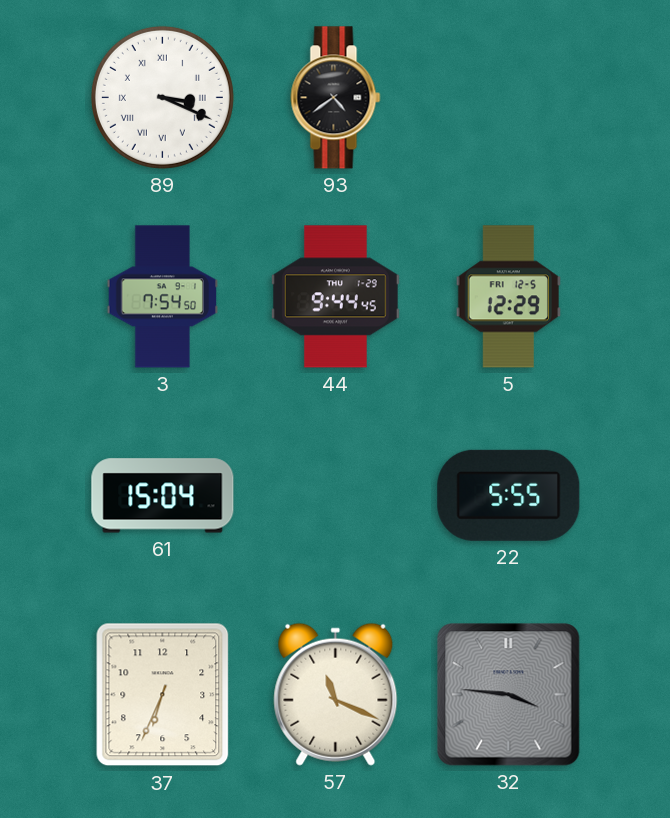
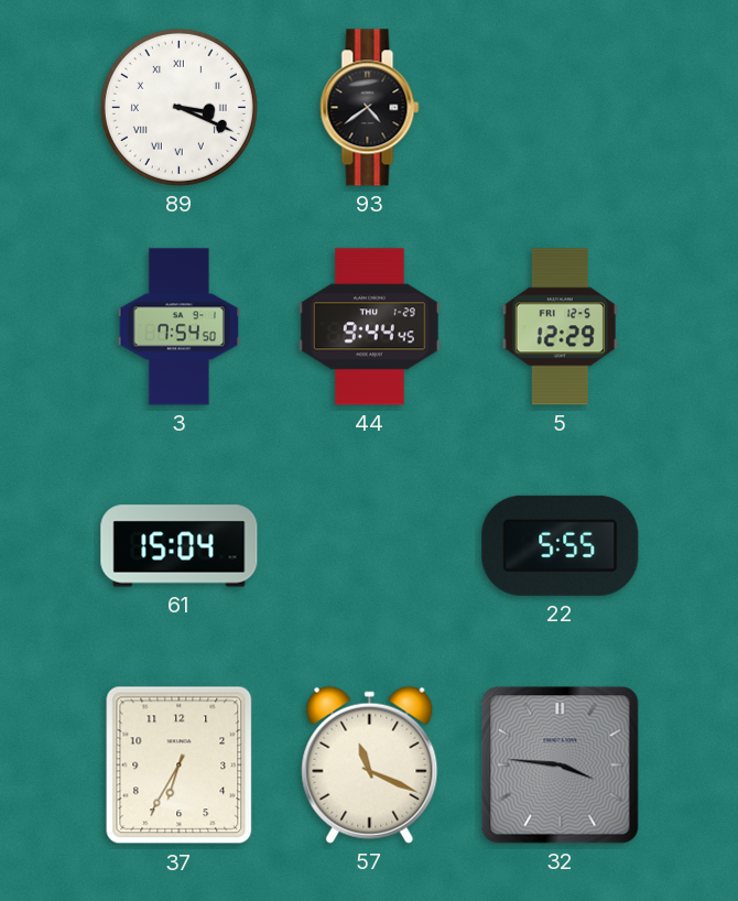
37: 6:34 -> 6:35
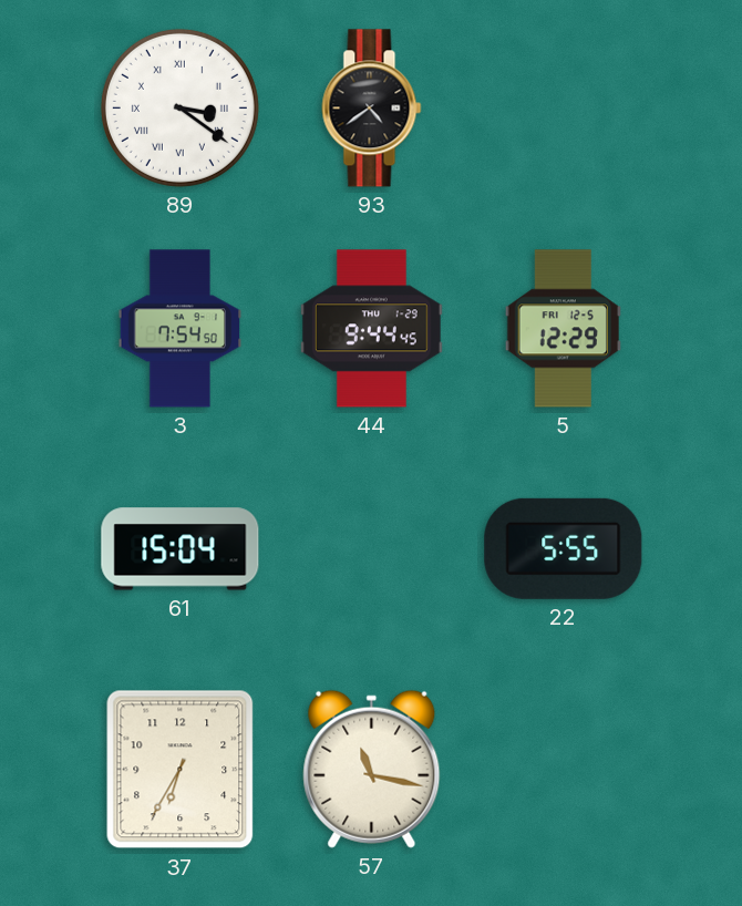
89: 3:19 -> 3:21
57: 11:19 -> 11:17
32: 3:46 -> none
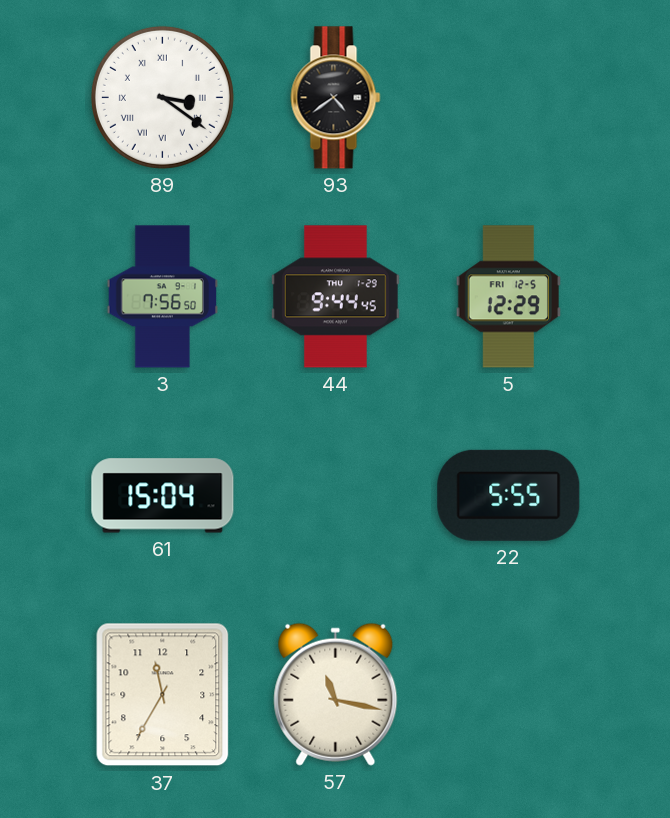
3: 7:54 -> 7:56
37: 6:35 -> 11:35
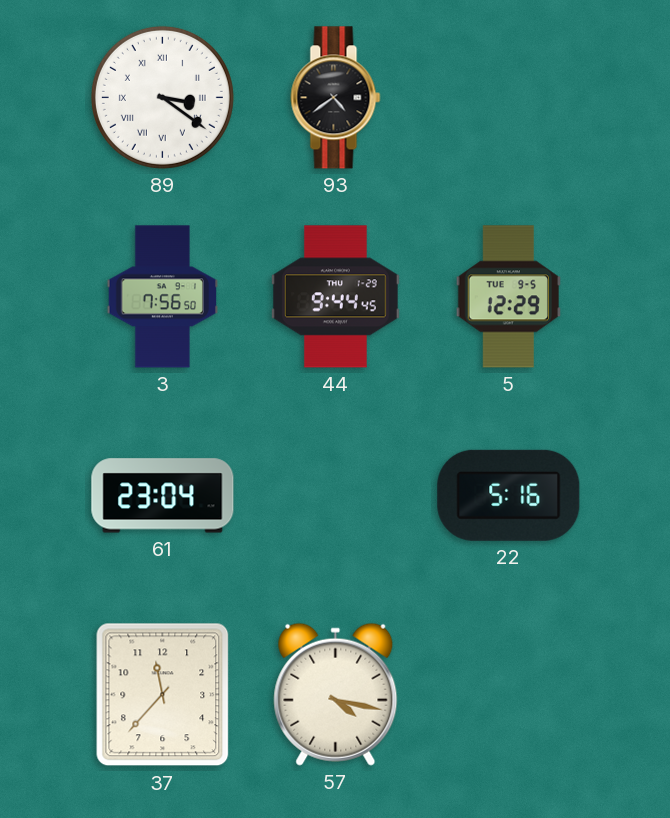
5 date: FRI 12-5 -> TUE 9-5
61: 15:04 -> 23:04
22: 5:55 -> 5:16
37: 11:35 -> 11:37
57: 11:17 -> 4:17
